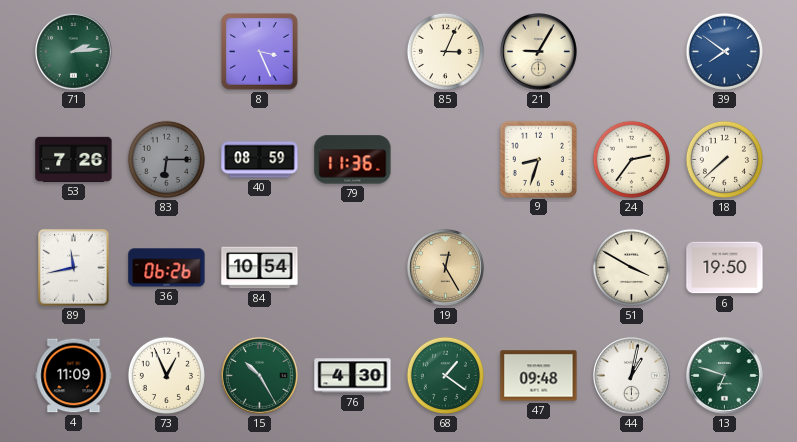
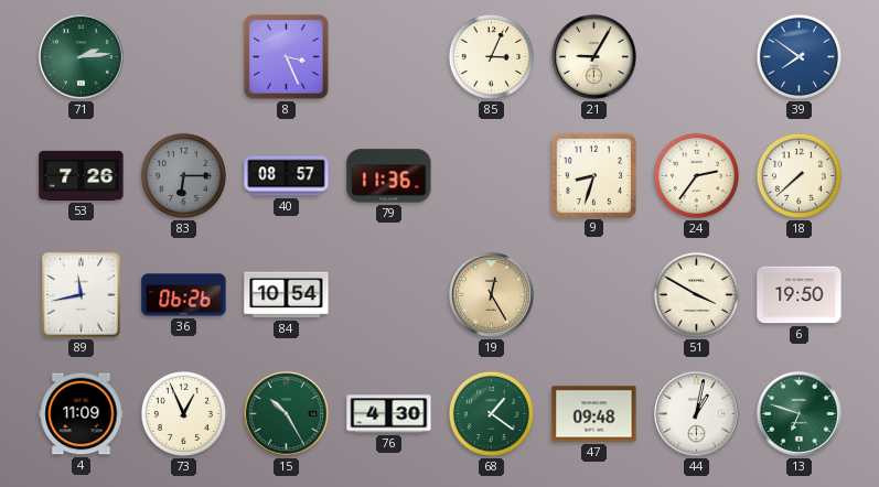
40: 08:59 -> 08:57
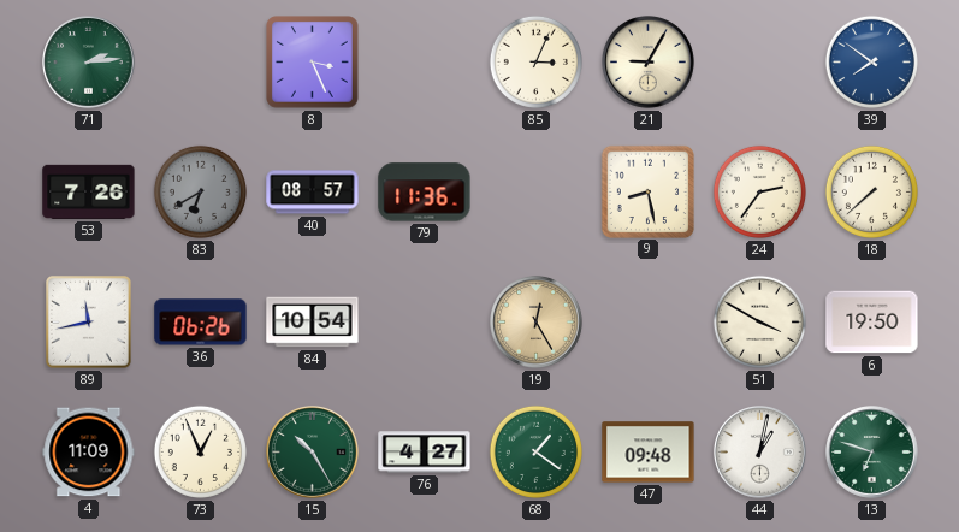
83: 6:15 -> 6:40
9: 8:33 -> 8:28
76: 4:30 -> 4:27
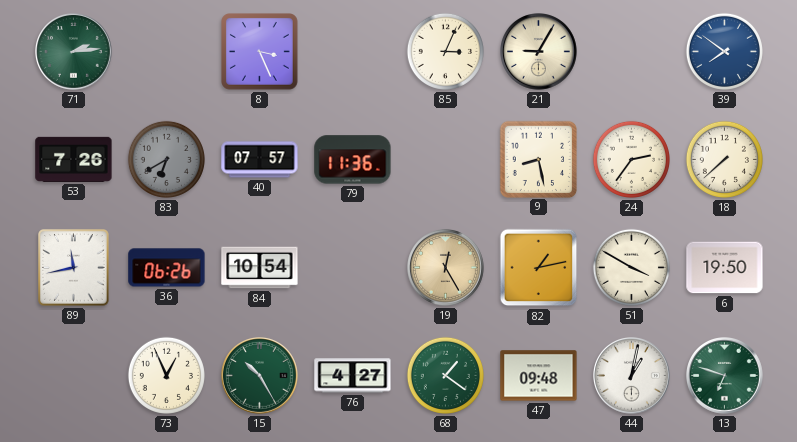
40: 08:57 -> 07:57
82: none -> 1:13
4: 11:09 -> none
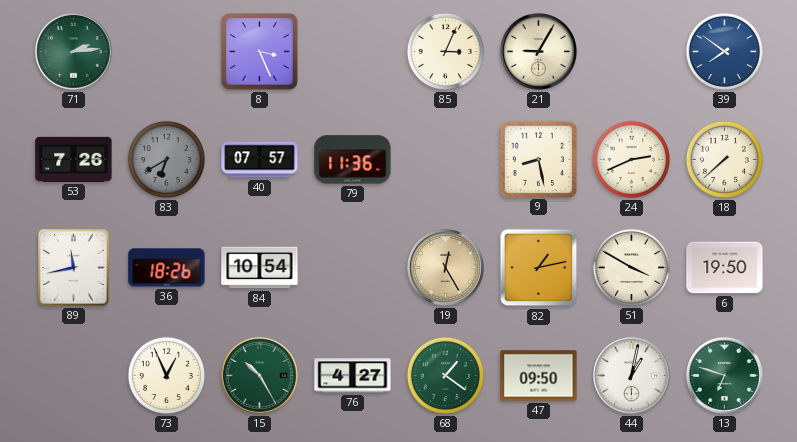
24: 2:36 -> 2:41
36: 06:26 -> 18:26
47: 09:48 -> 09:50
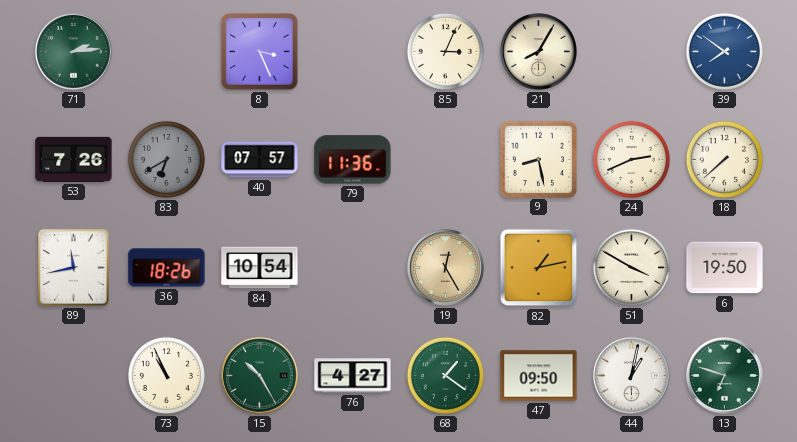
21: 9:05 -> 8:05
73: 12:56 -> 10:56
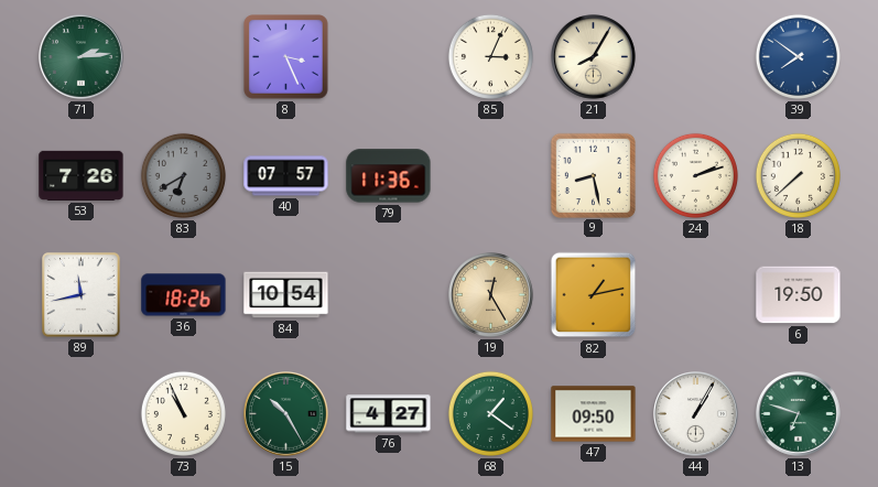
24: 2:41 -> 2:12
51: 3:50 -> none
44: 1:02 -> 1:05
